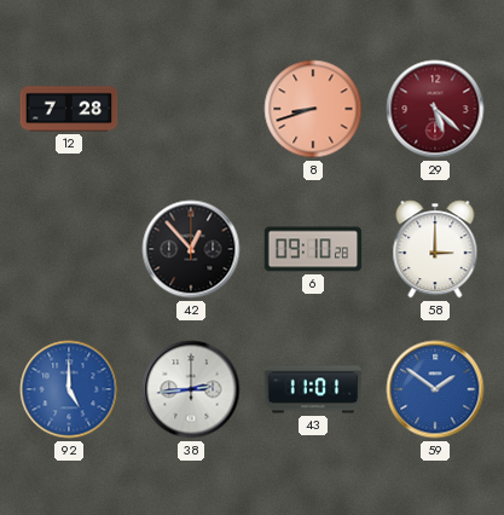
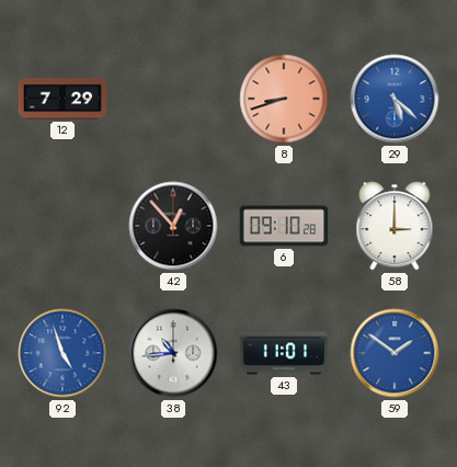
12: 7:28 -> 7:29
29 dial: burgundy -> blue
92: 5:00 -> 4:57
38: 2:44 -> 10:44
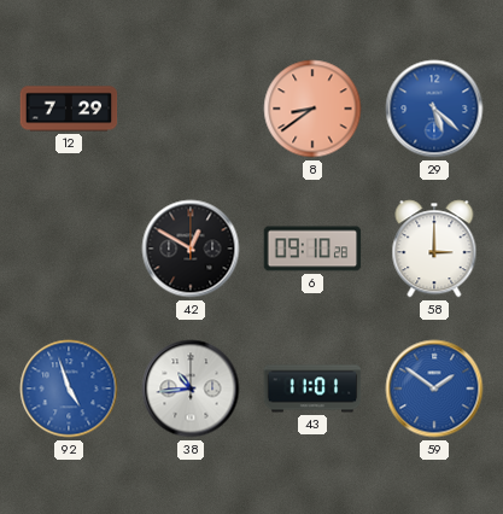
8: 8:42 -> 8:39
42: 12:53 -> 12:50
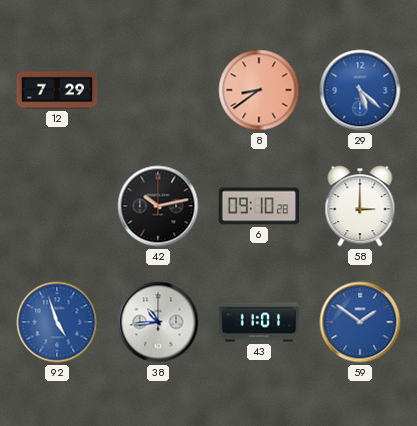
42: 12:50 -> 10:13
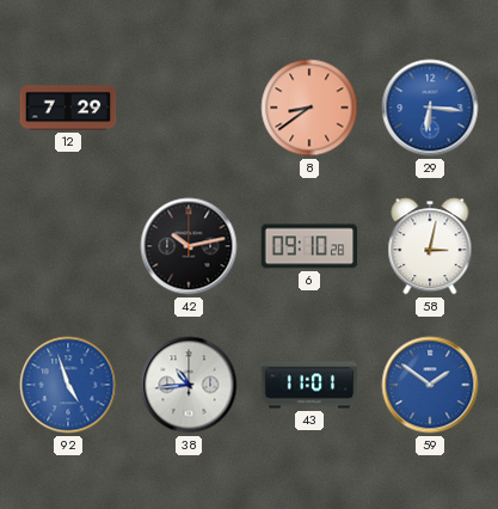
29: 5:22 -> 6:16
58: 3:00 -> 3:02
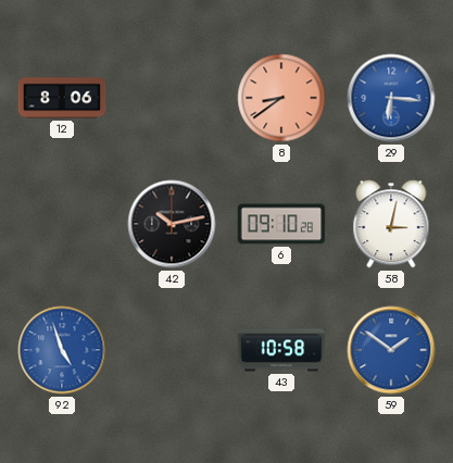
12: 7:29 -> 8:06
38: 10:44 -> none
43: 11:01 -> 10:58
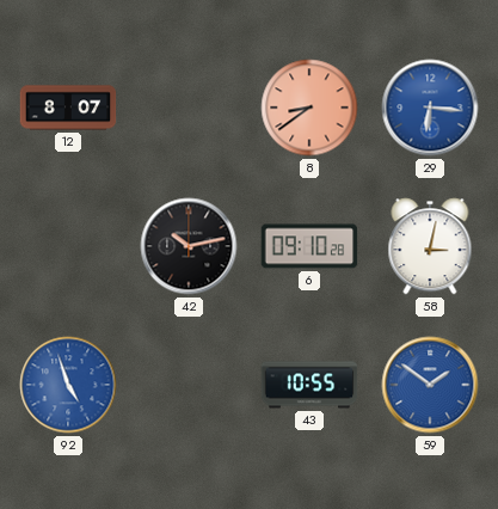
12: 8:06 -> 8:07
43: 10:58 -> 10:55
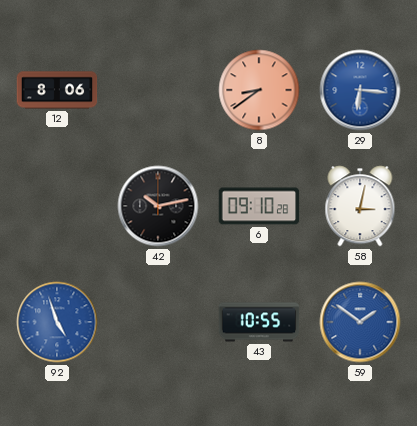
12: 8:07 -> 8:06
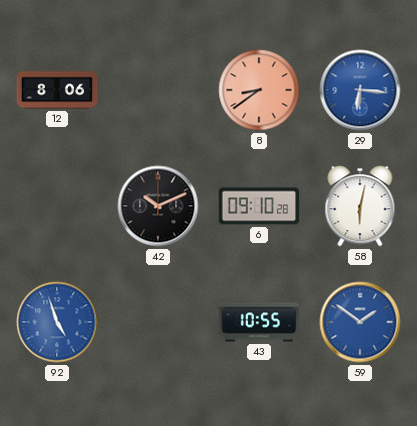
42: 10:13 -> 10:11
58: 3:02 -> 6:02
